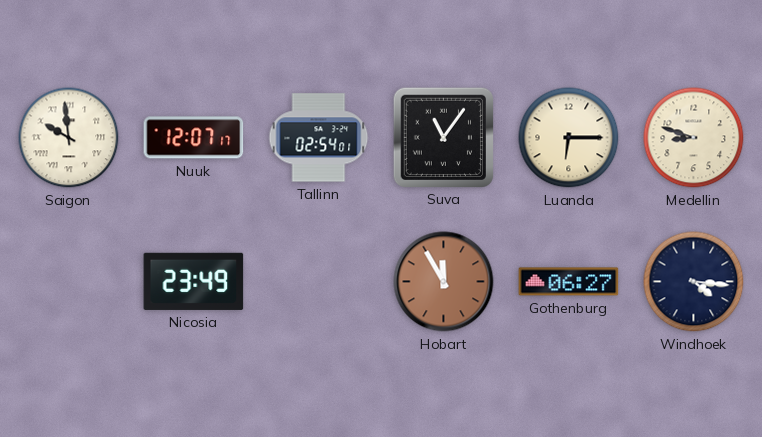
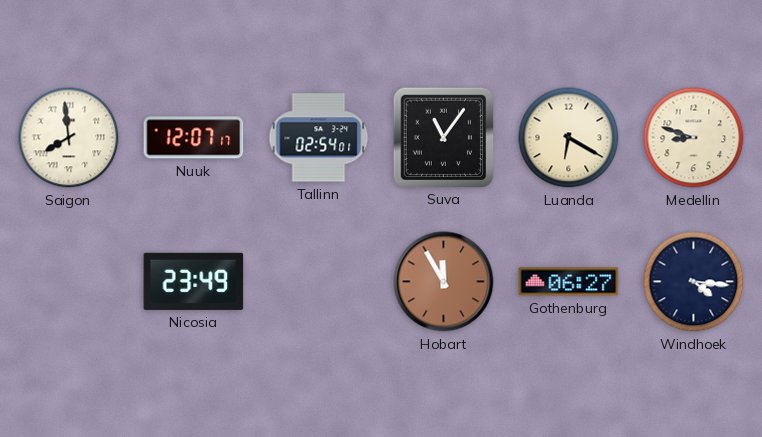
Saigon: 9:59 -> 7:59
Luanda: 6:15 -> 6:20
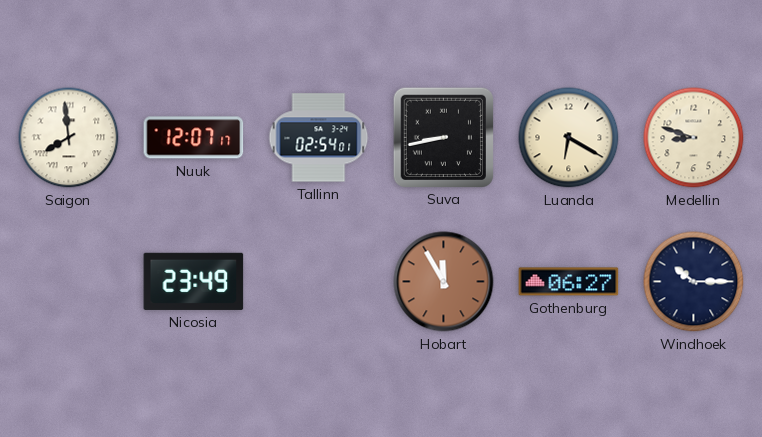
Suva: 11:06 -> 8:43
Windhoek: 4:16 -> 10:15
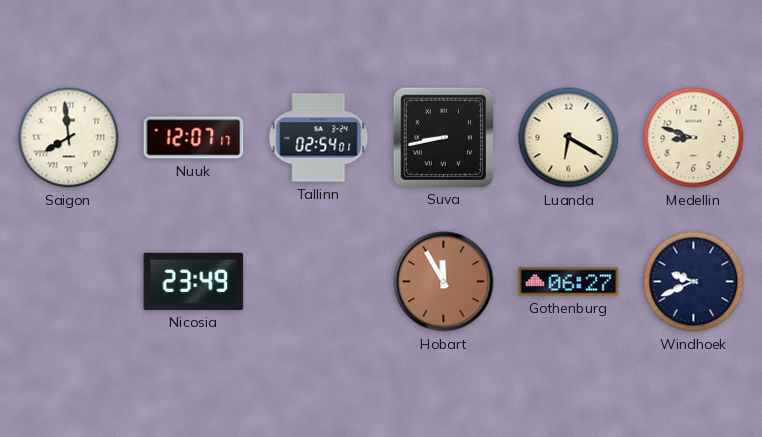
Windhoek: 10:15 -> 9:41
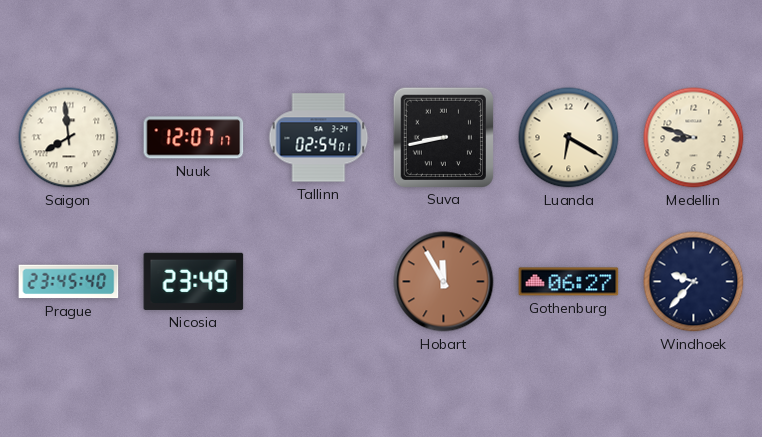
Prague: none -> 23:45
Windhoek: 9:41 -> 9:37
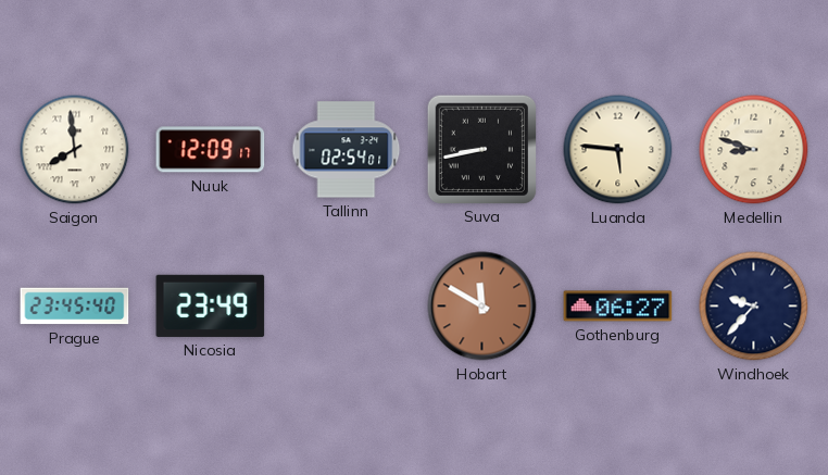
Nuuk: 12:07 -> 12:09
Luanda: 6:20 -> 5:46
Hobart: 11:55 -> 11:50
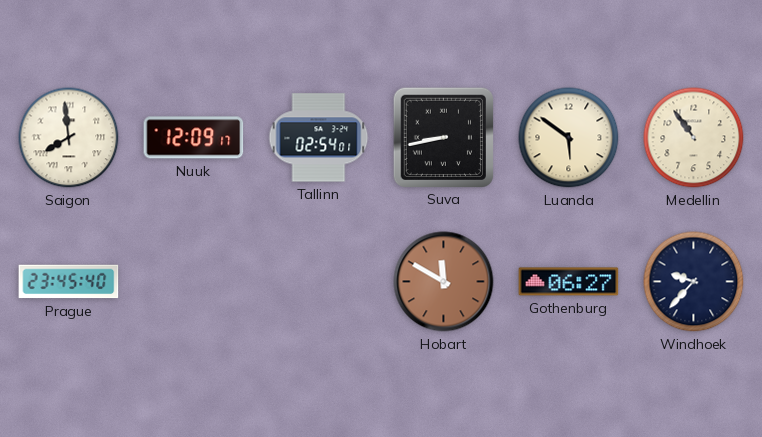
Luanda: 5:46 -> 5:51
Medellin: 8:48 -> 10:54
Nicosia: 23:49 -> none
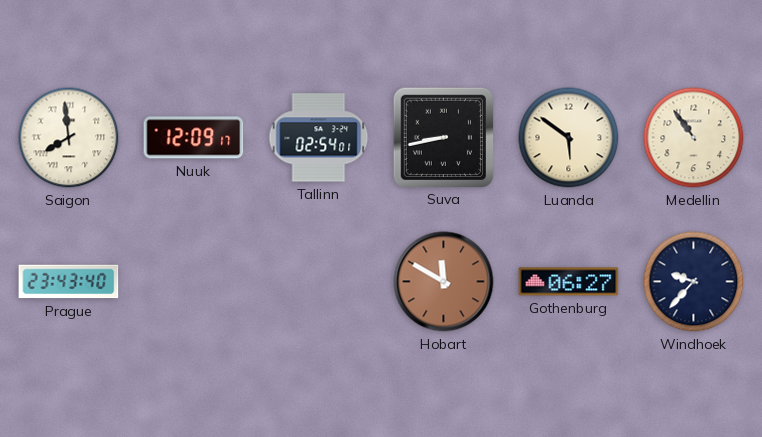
Prague: 23:45 -> 23:43
